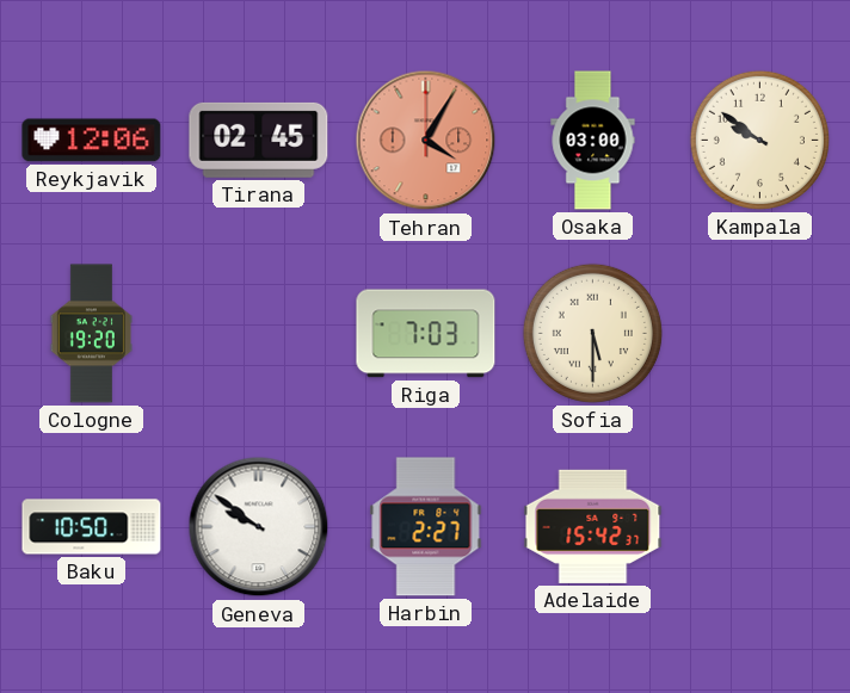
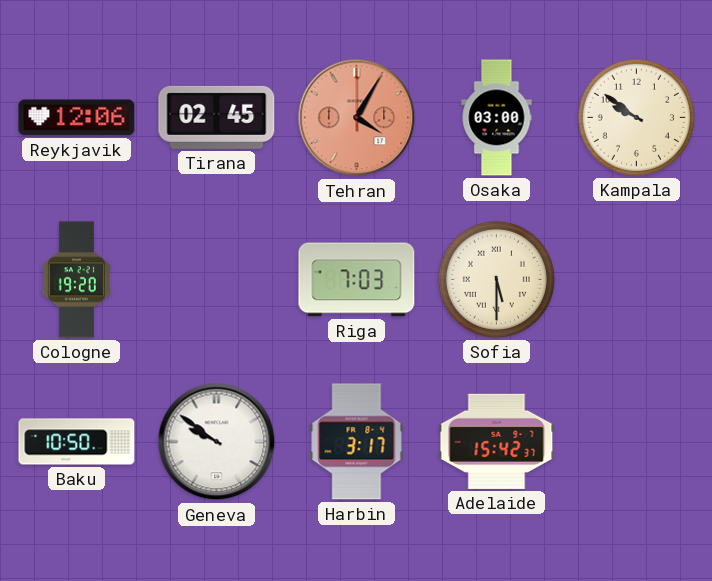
Harbin: 2:27 -> 3:17
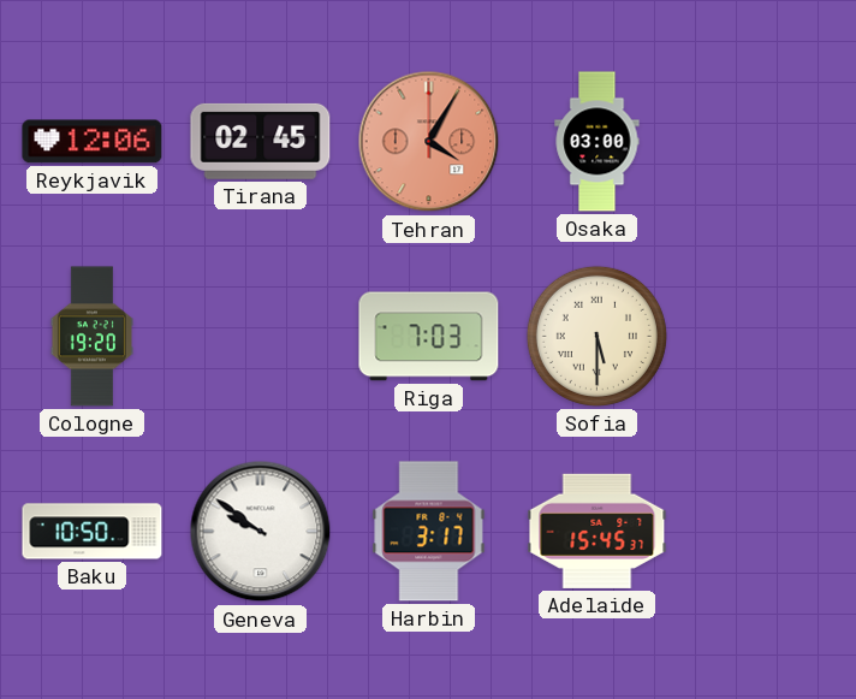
Kampala: 9:51 -> none
Adelaide: 15:42 -> 15:45
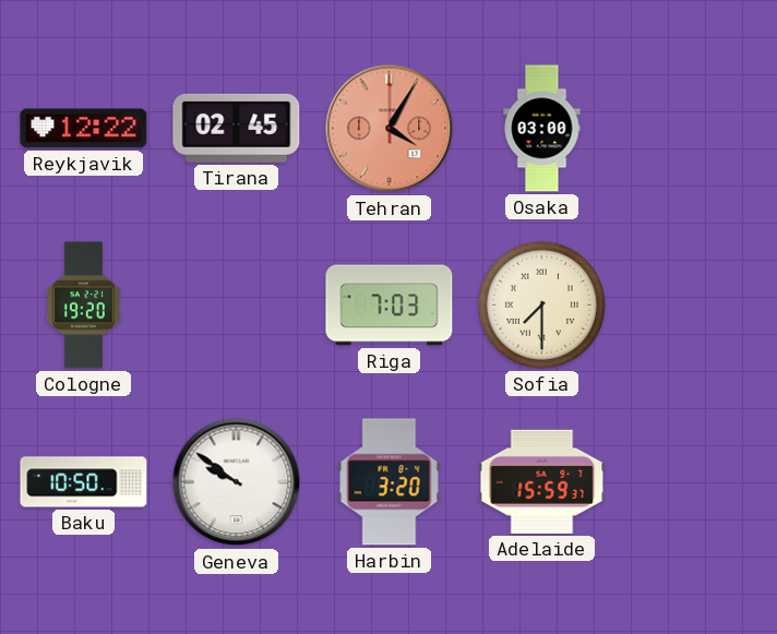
Reykjavik: 12:06 -> 12:22
Sofia: 5:30 -> 7:30
Harbin: 3:17 -> 3:20
Adelaide: 15:45 -> 15:59
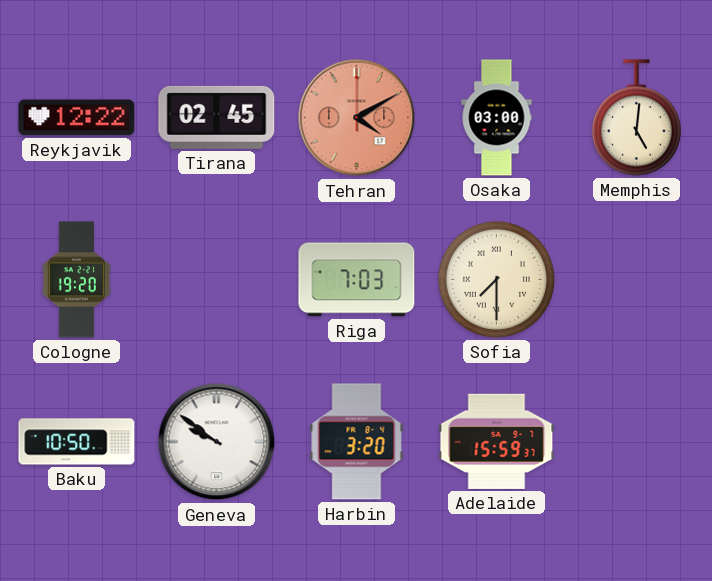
Tehran: 4:05 -> 4:10
Memphis: none -> 5:01
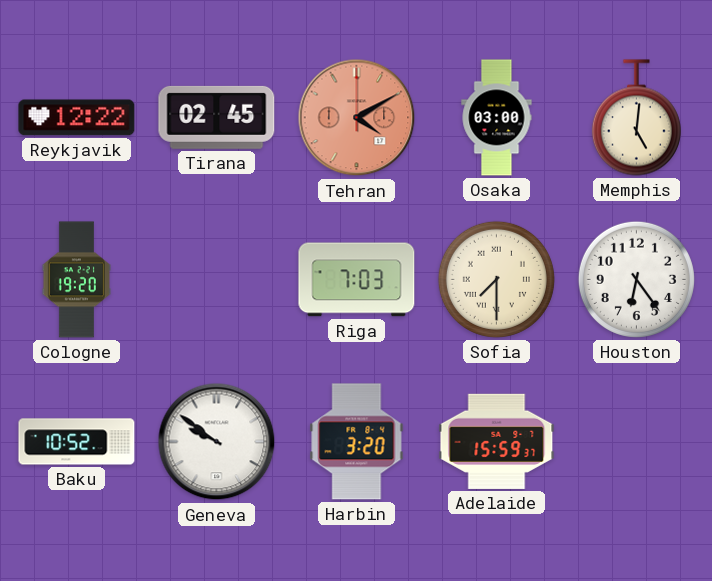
Houston: none -> 6:24
Baku: 10:50 -> 10:52
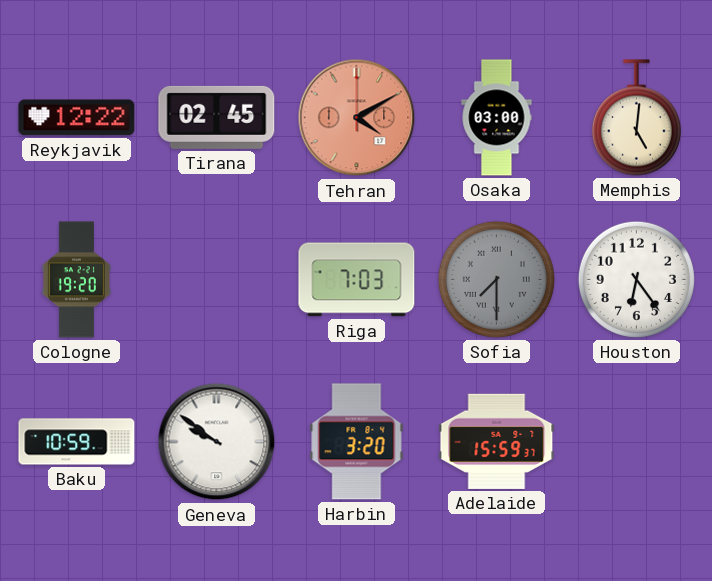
Sofia dial: cream -> grey
Baku: 10:52 -> 10:59
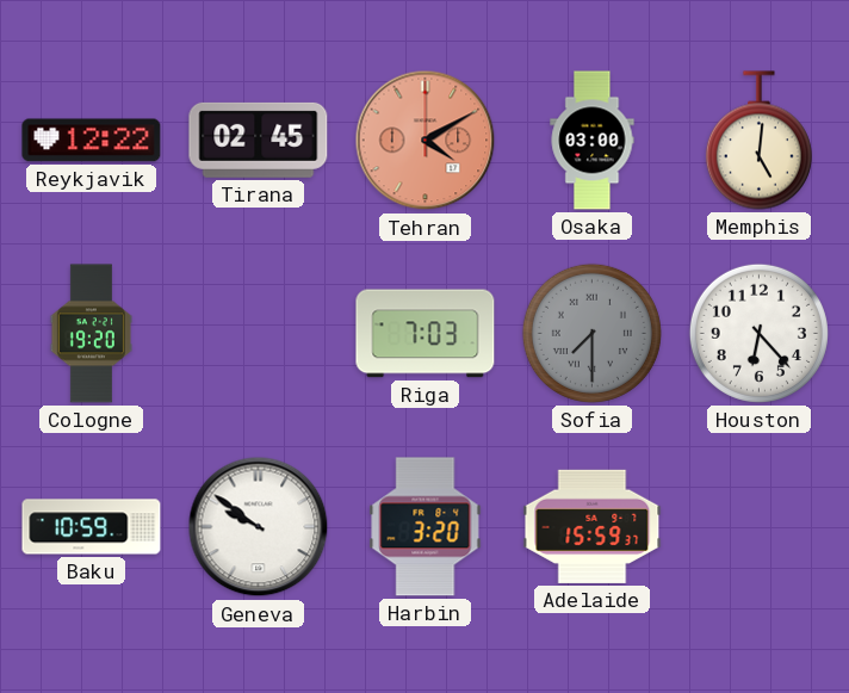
Houston: 6:24 -> 6:23
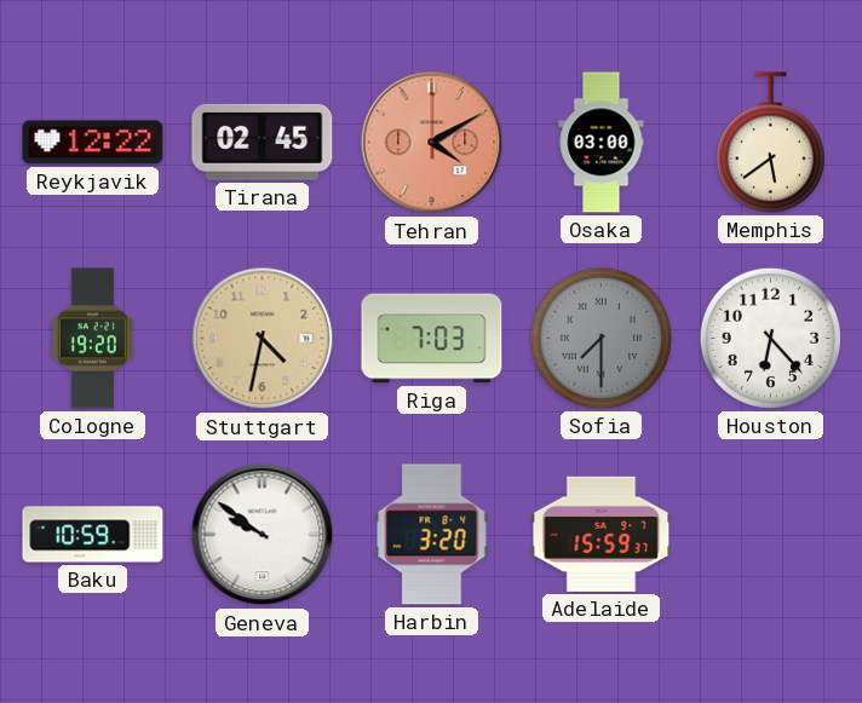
Memphis: 5:01 -> 5:39
Stuttgart: none -> 4:32
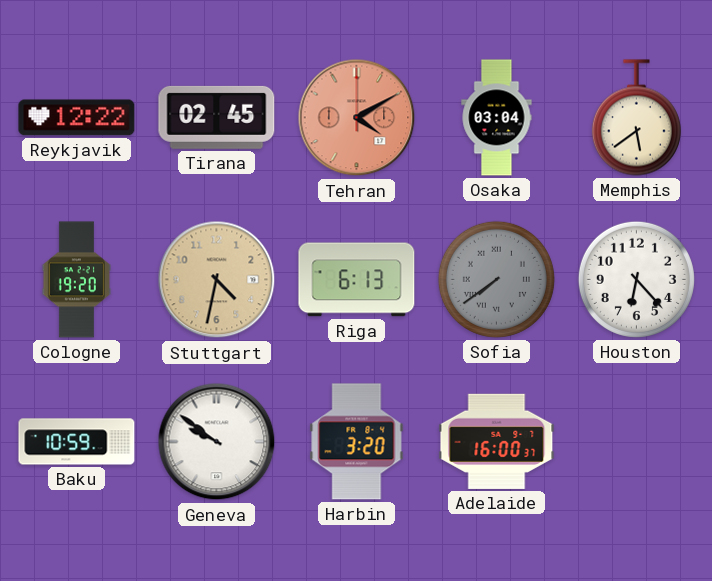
Osaka: 03:00 -> 03:04
Riga: 7:03 -> 6:13
Sofia: 7:30 -> 7:39
Adelaide: 15:59 -> 16:00
